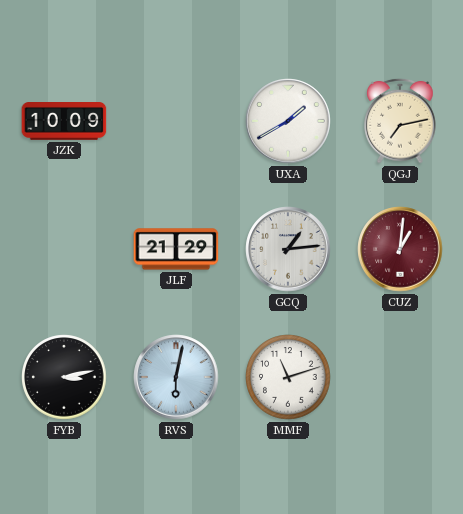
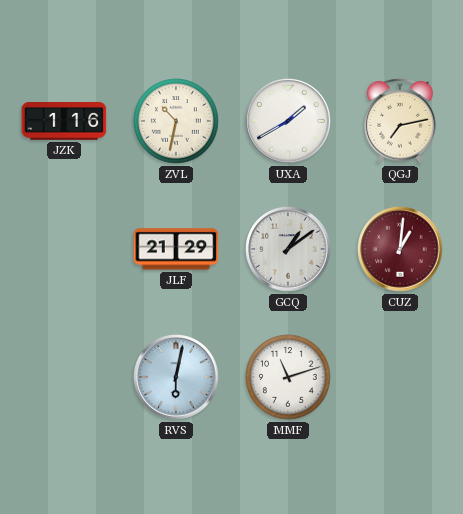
JZK: 10:09 -> 1:16
ZVL: none -> 10:32
GCQ: 1:14 -> 1:09
FYB: 3:13 -> none
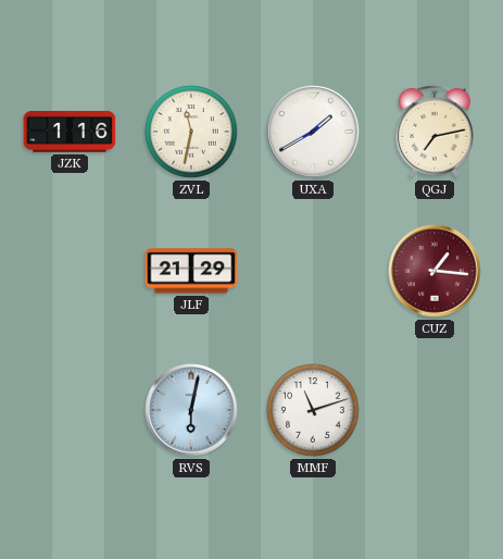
ZVL: 10:32 -> 11:32
GCQ: 1:09 -> none
CUZ: 1:01 -> 1:16
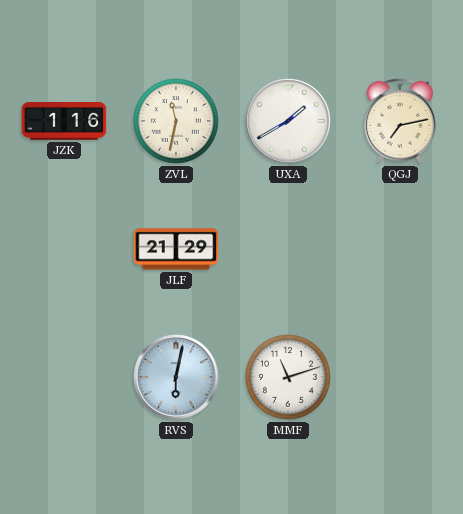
CUZ: 1:16 -> none
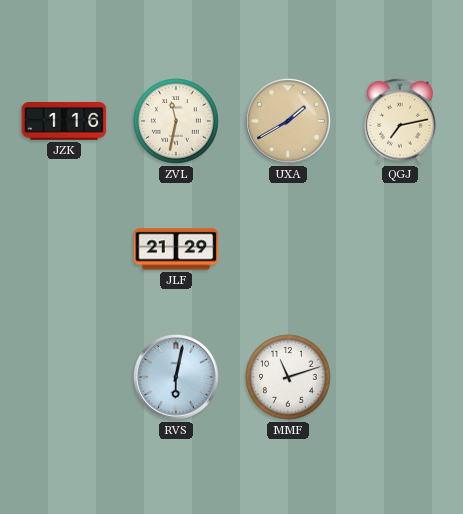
UXA dial: white -> champagne
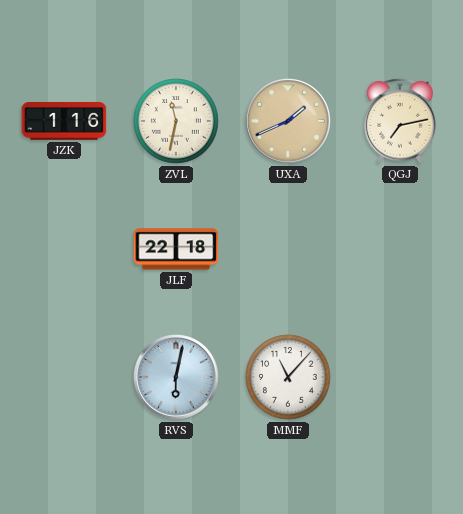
UXA: 1:40 -> 1:41
JLF: 21:29 -> 22:18
MMF: 11:12 -> 11:07
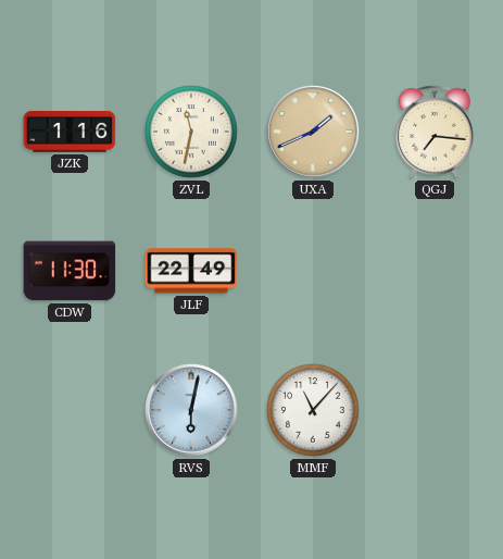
QGJ: 7:13 -> 7:16
CDW: none -> 11:30
JLF: 22:18 -> 22:49
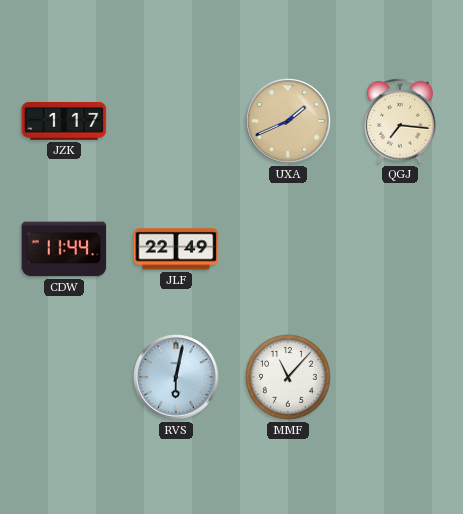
JZK: 1:16 -> 1:17
ZVL: 11:32 -> none
CDW: 11:30 -> 11:44
